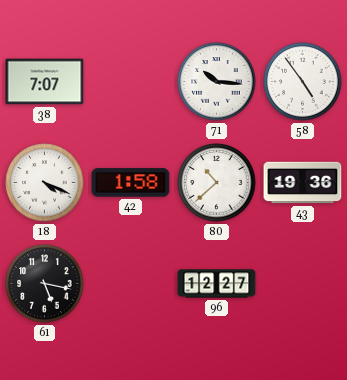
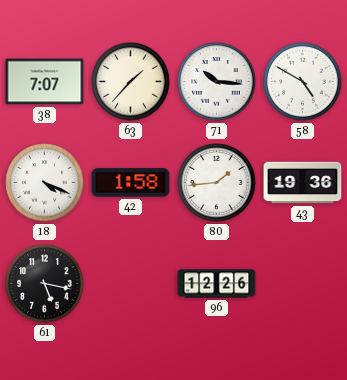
63: none -> 1:37
58: 4:54 -> 4:50
80: 10:38 -> 1:44
96: 12:27 -> 12:26
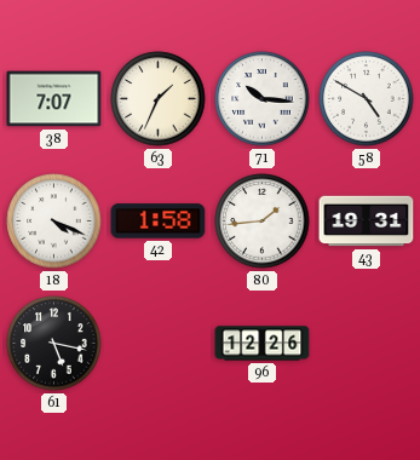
63: 1:37 -> 1:34
43: 19:36 -> 19:31
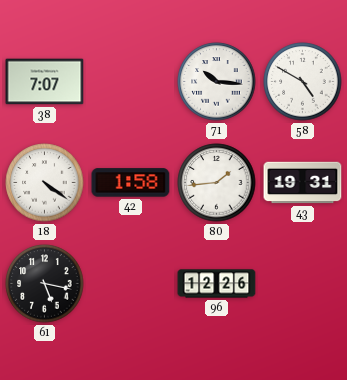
63: 1:34 -> none
18: 4:19 -> 4:21
